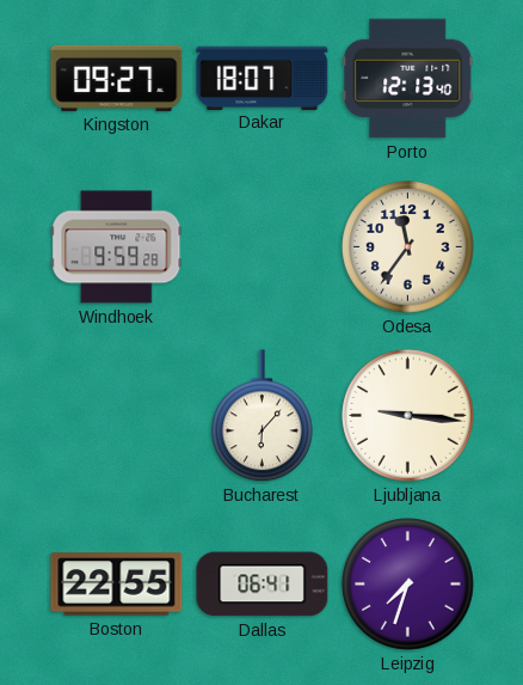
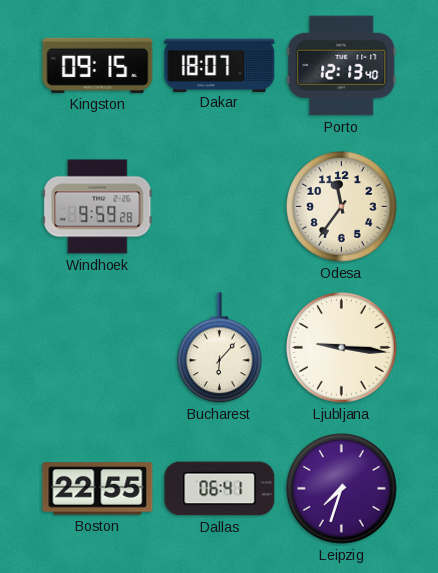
Kingston: 09:27 -> 09:15
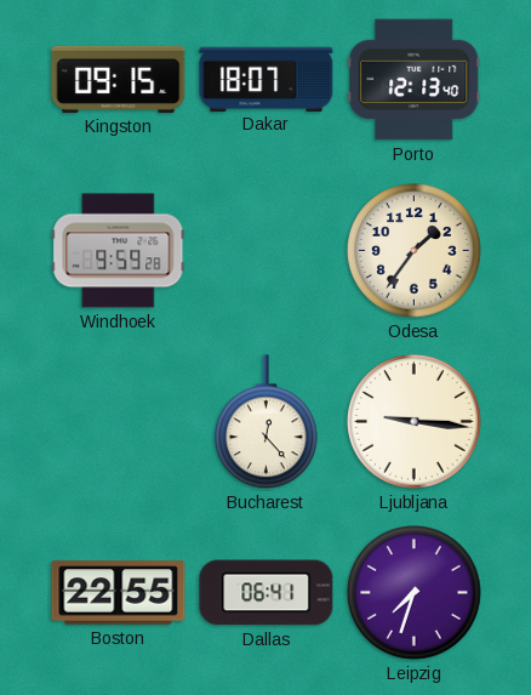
Odesa: 11:36 -> 1:36
Bucharest: 6:07 -> 12:23
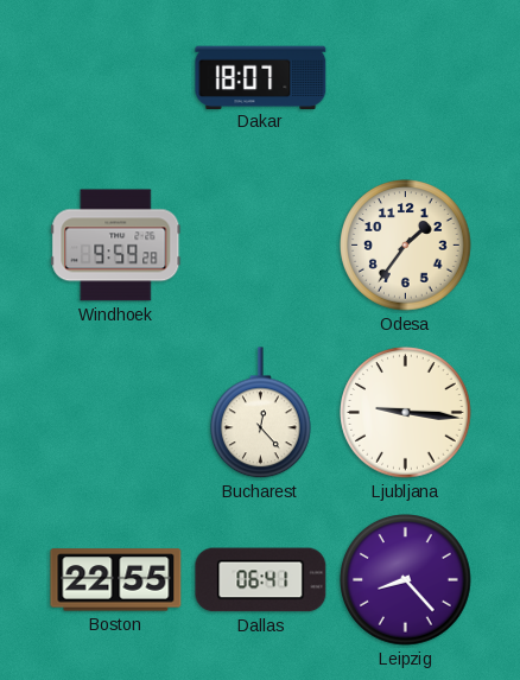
Kingston: 09:15 -> none
Porto: 12:13 -> none
Leipzig: 7:33 -> 8:23
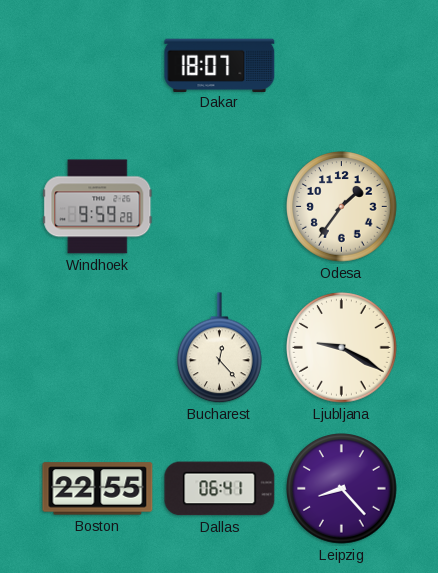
Ljubljana: 9:16 -> 9:20
